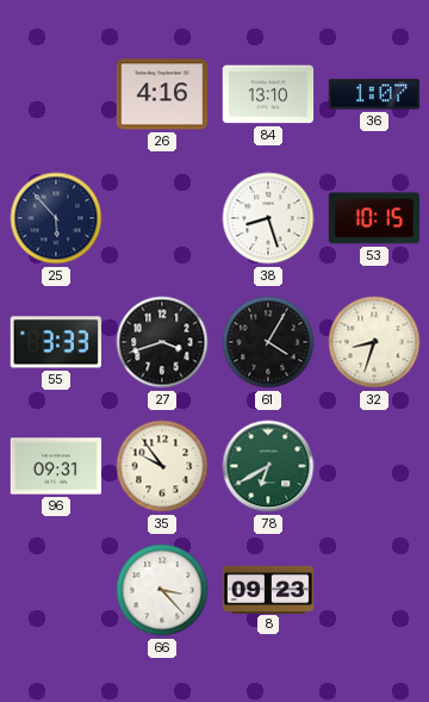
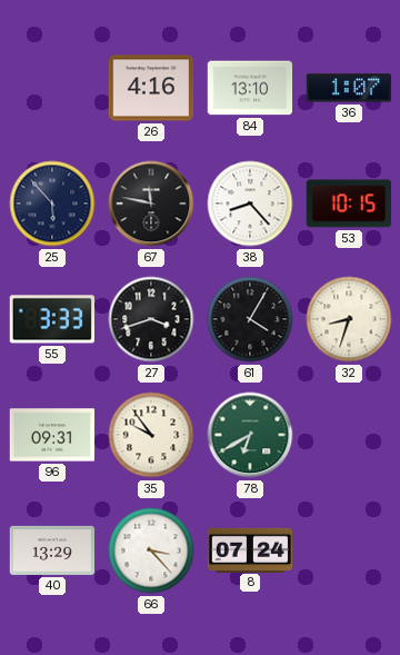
67: none -> 11:47
38: 8:27 -> 8:23
40: none -> 13:29
8: 09:23 -> 07:24
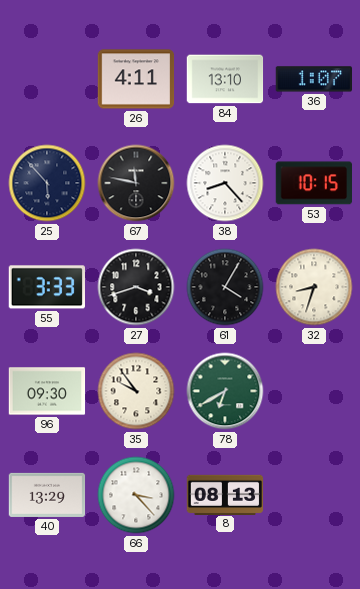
26: 4:16 -> 4:11
96: 09:31 -> 09:30
8: 07:24 -> 08:13
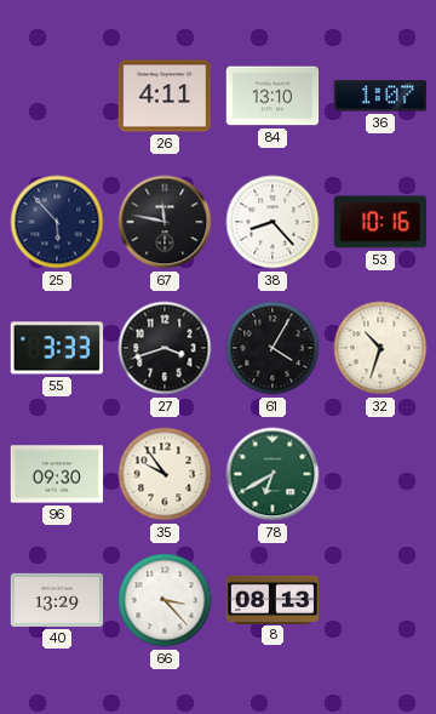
53: 10:15 -> 10:16
32: 8:33 -> 10:33
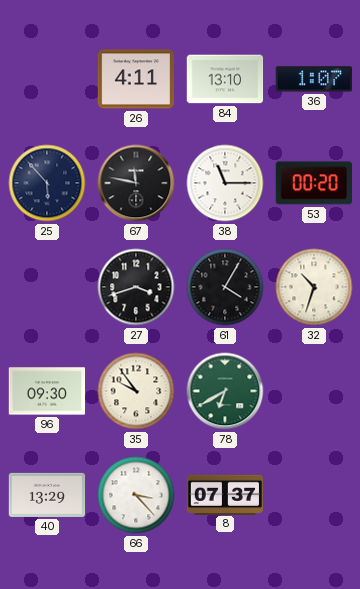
38: 8:23 -> 11:15
53: 10:16 -> 00:20
55: 3:33 -> none
8: 08:13 -> 07:37
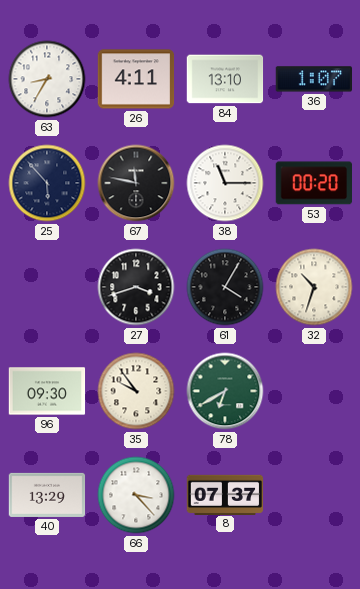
63: none -> 8:35
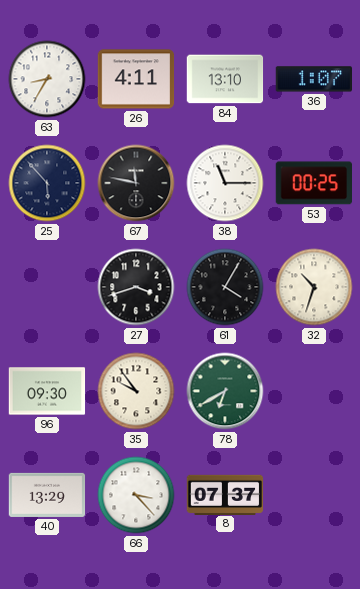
53: 00:20 -> 00:25
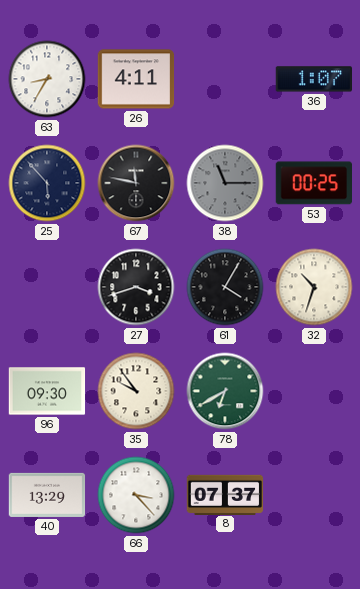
84: 13:10 -> none
38 dial: white -> grey
